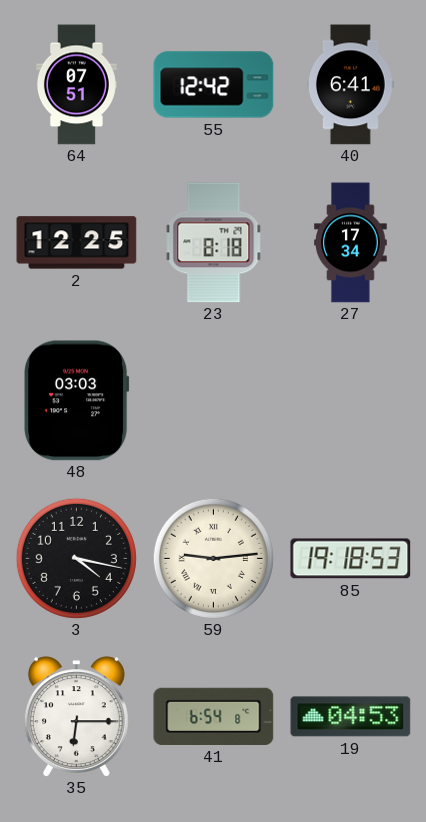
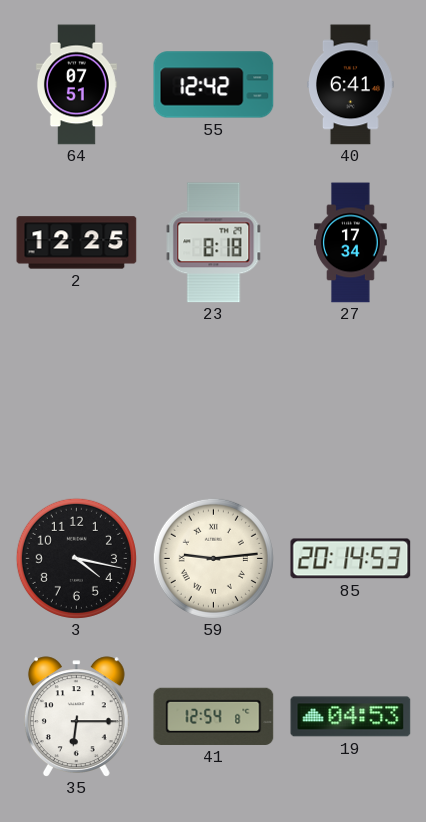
48: 03:03 -> none
85: 19:18 -> 20:14
41: 6:54 -> 12:54
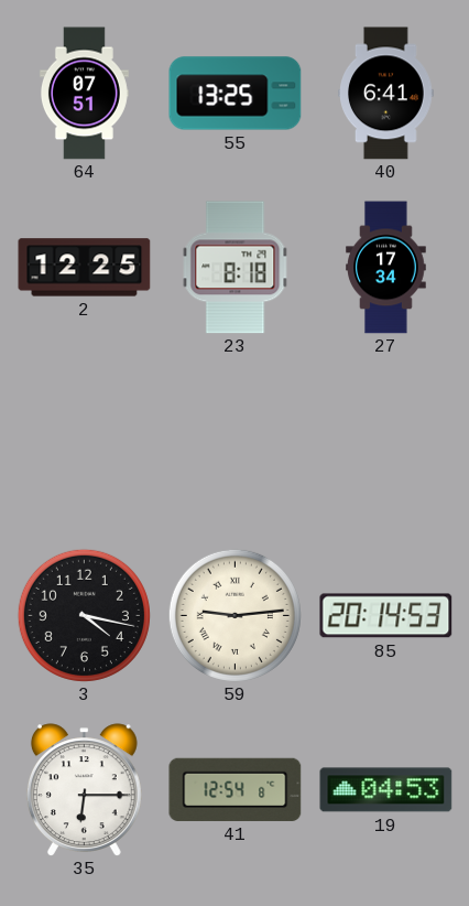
55: 12:42 -> 13:25
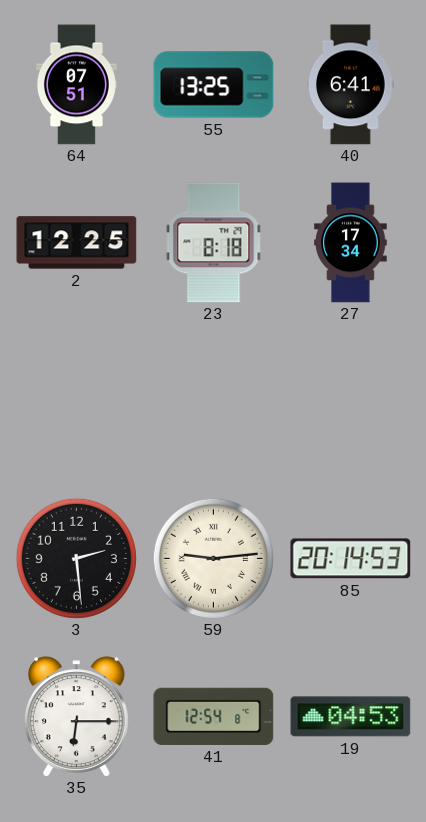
3: 4:17 -> 2:29
